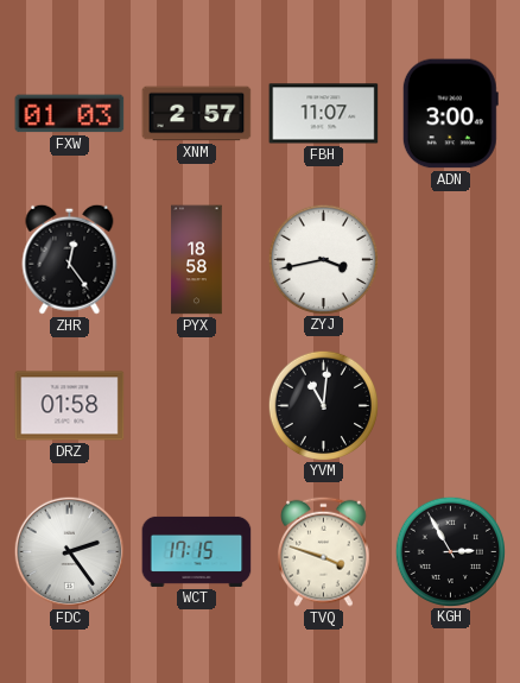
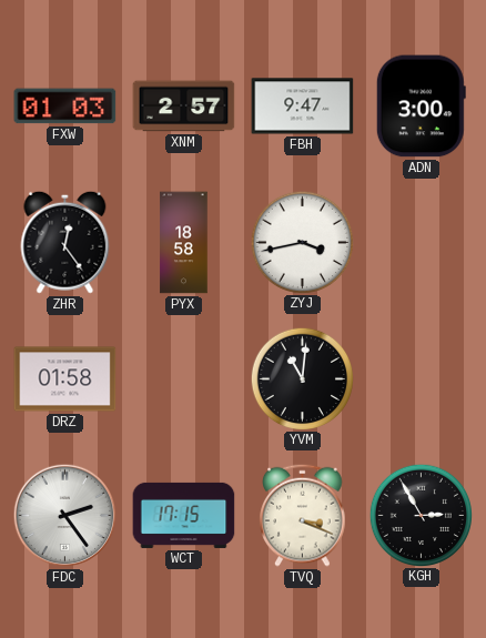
FBH: 11:07 -> 9:47
TVQ: 3:48 -> 3:19
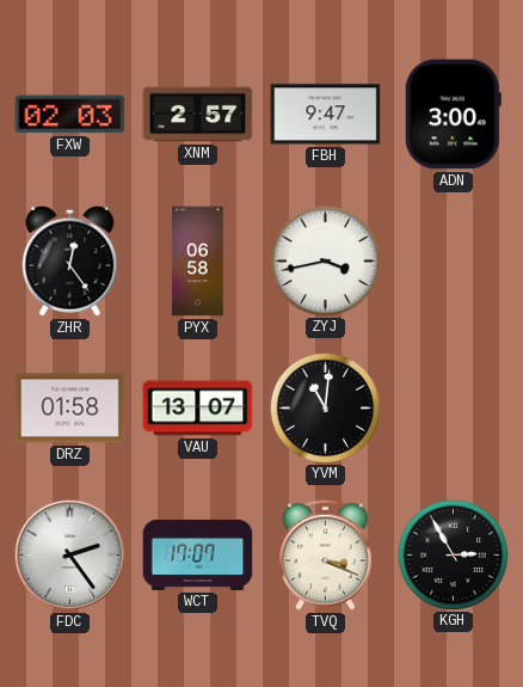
FXW: 01:03 -> 02:03
PYX: 18:58 -> 06:58
VAU: none -> 13:07
WCT: 17:15 -> 17:07
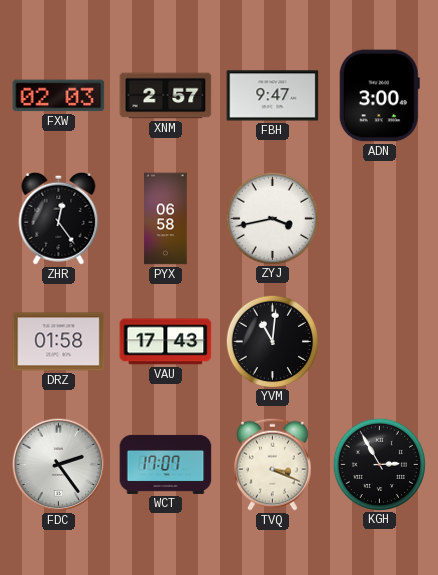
VAU: 13:07 -> 17:43
